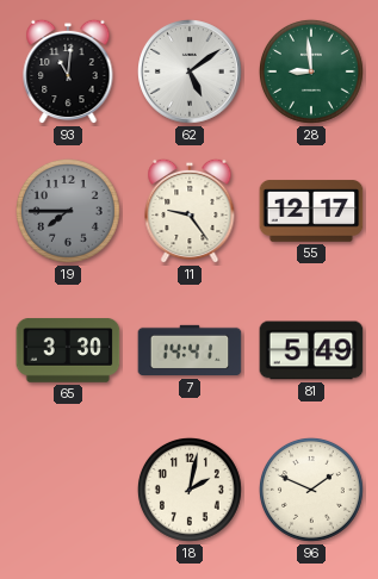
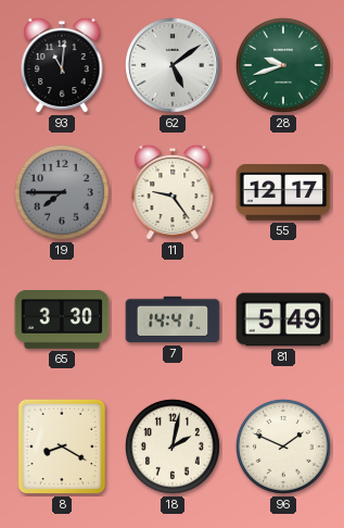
28: 8:59 -> 9:42
8: none -> 8:20
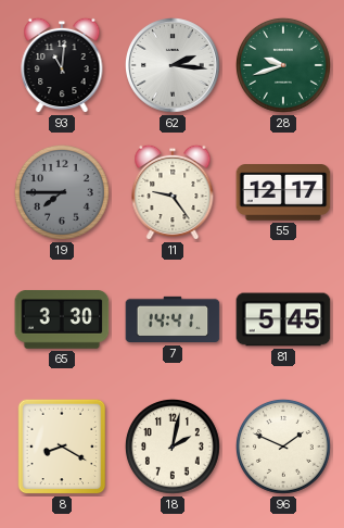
62: 5:09 -> 2:16
81: 5:49 -> 5:45
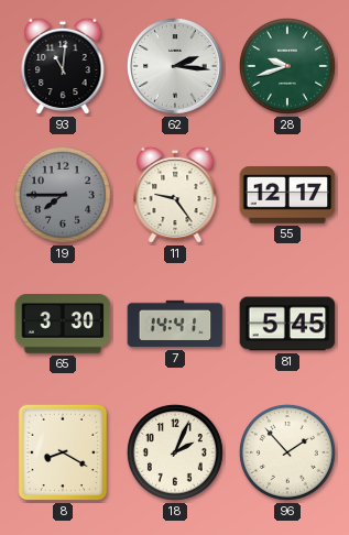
18: 2:02 -> 2:04
96: 1:49 -> 1:53
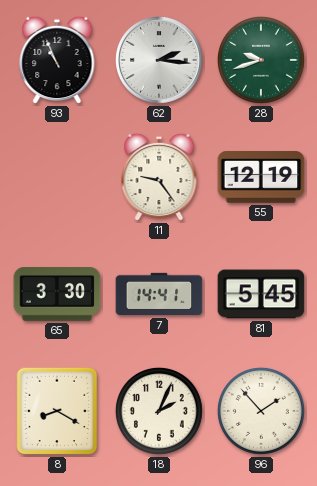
93: 11:01 -> 10:56
19: 7:45 -> none
55: 12:17 -> 12:19
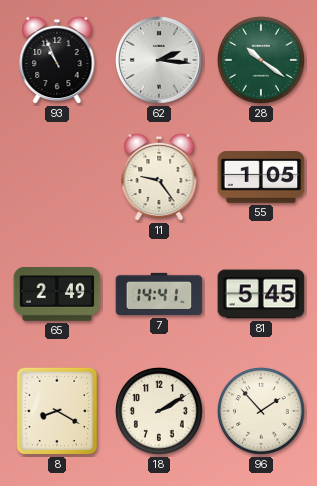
28: 9:42 -> 10:21
55: 12:19 -> 1:05
65: 3:30 -> 2:49
18: 2:04 -> 2:10
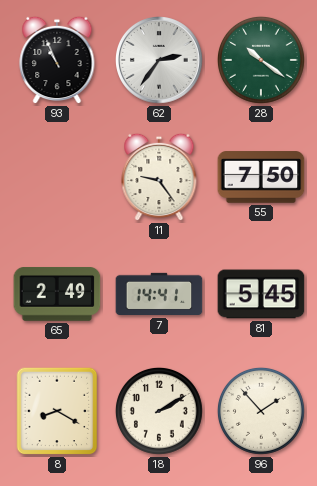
62: 2:16 -> 2:36
55: 1:05 -> 7:50
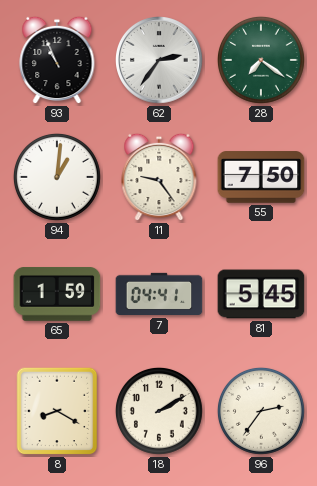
28: 10:21 -> 7:21
94: none -> 1:01
65: 2:49 -> 1:59
7: 14:41 -> 04:41
96: 1:53 -> 2:36
